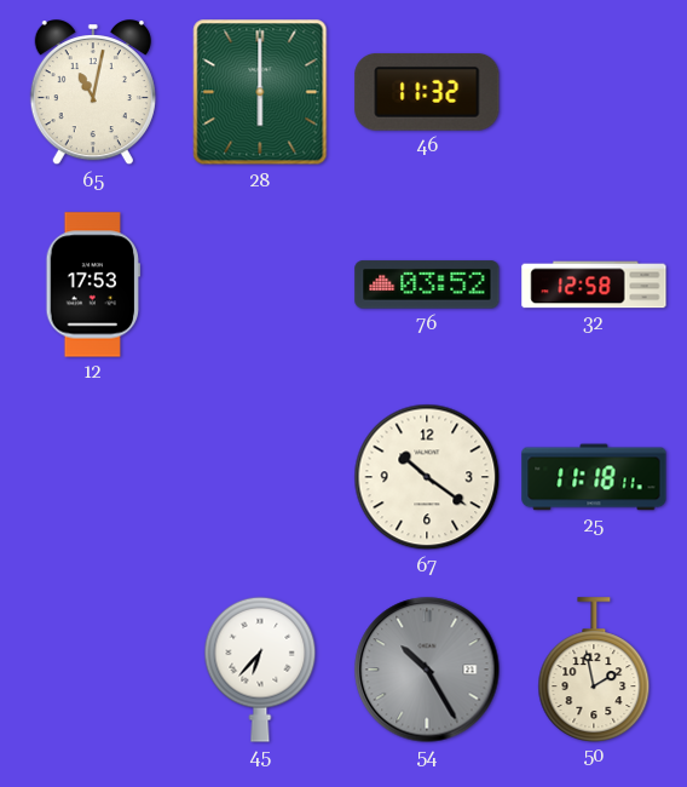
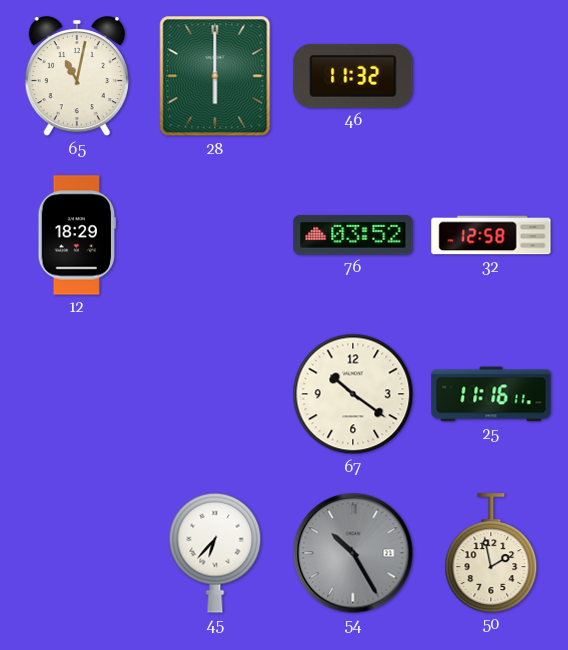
12: 17:53 -> 18:29
25: 11:18 -> 11:16
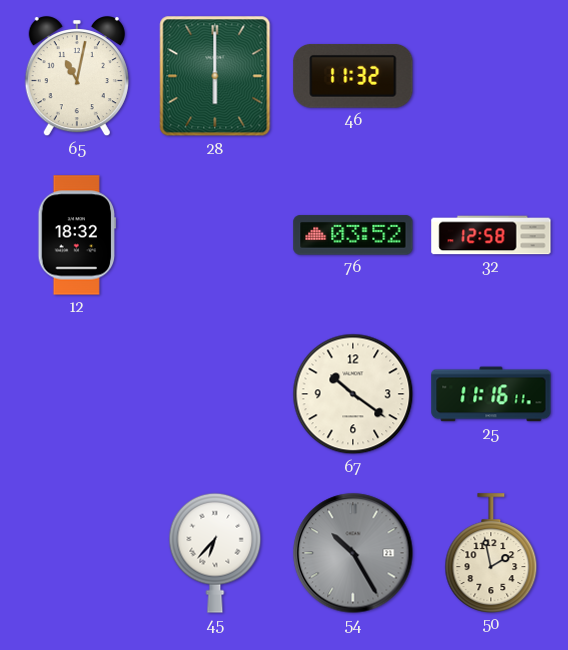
12: 18:29 -> 18:32
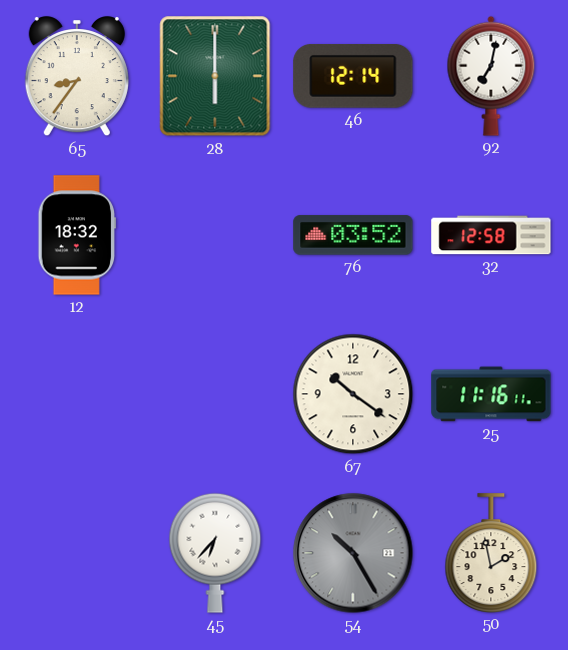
65: 11:02 -> 8:36
46: 11:32 -> 12:14
92: none -> 7:02
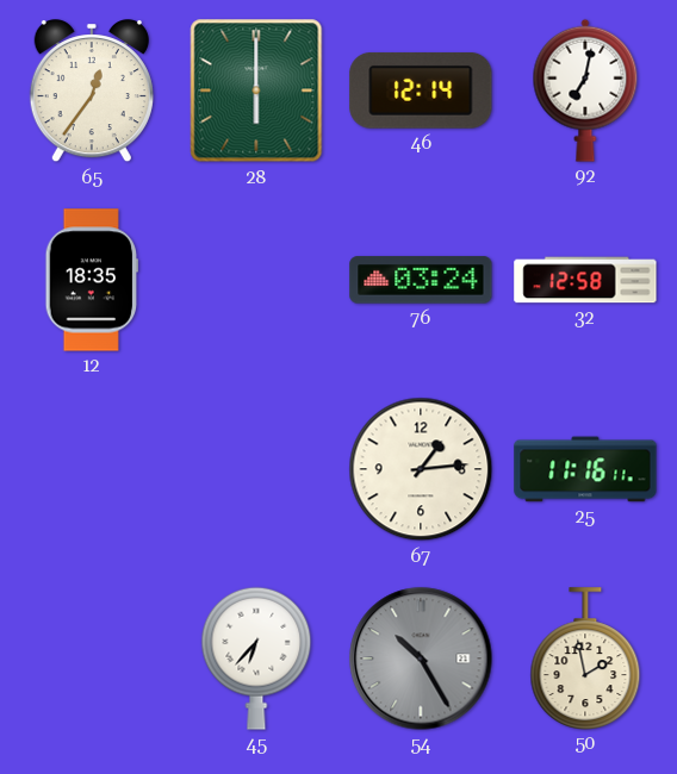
65: 8:36 -> 12:36
12: 18:32 -> 18:35
76: 03:52 -> 03:24
67: 10:21 -> 1:14
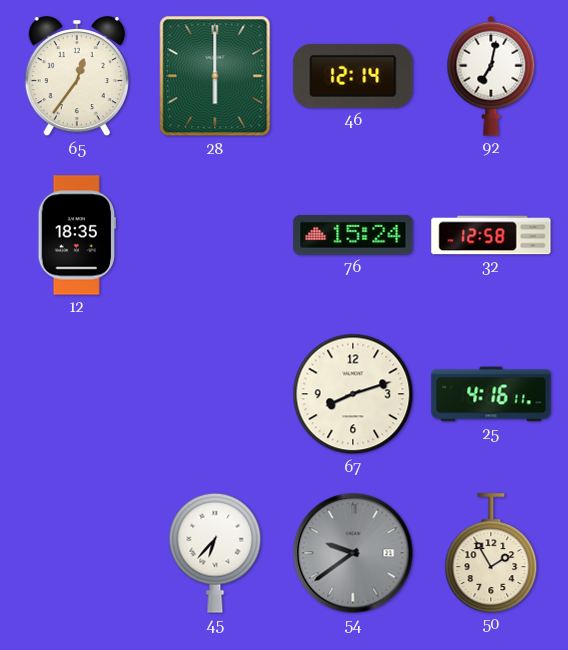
76: 03:24 -> 15:24
67: 1:14 -> 8:12
25: 11:16 -> 4:16
54: 10:25 -> 9:39
50: 1:58 -> 1:55
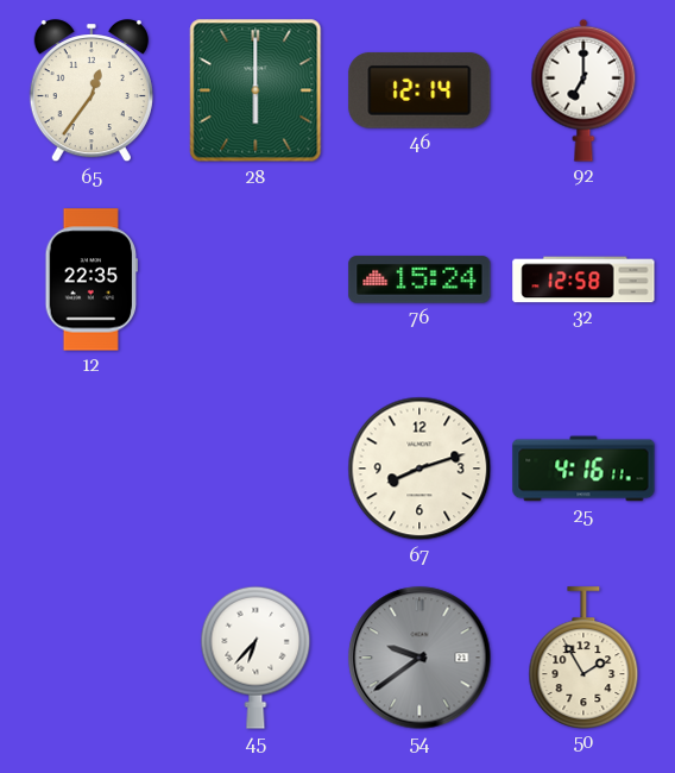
92: 7:02 -> 7:00
12: 18:35 -> 22:35
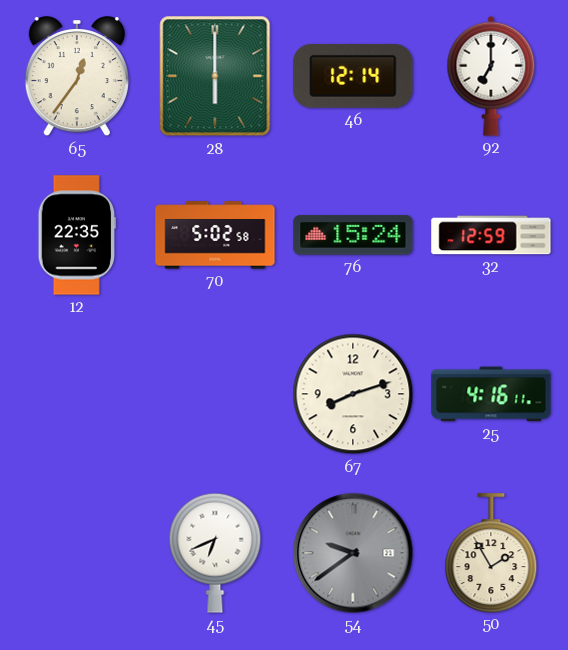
70: none -> 5:02
32: 12:58 -> 12:59
45: 6:37 -> 6:41
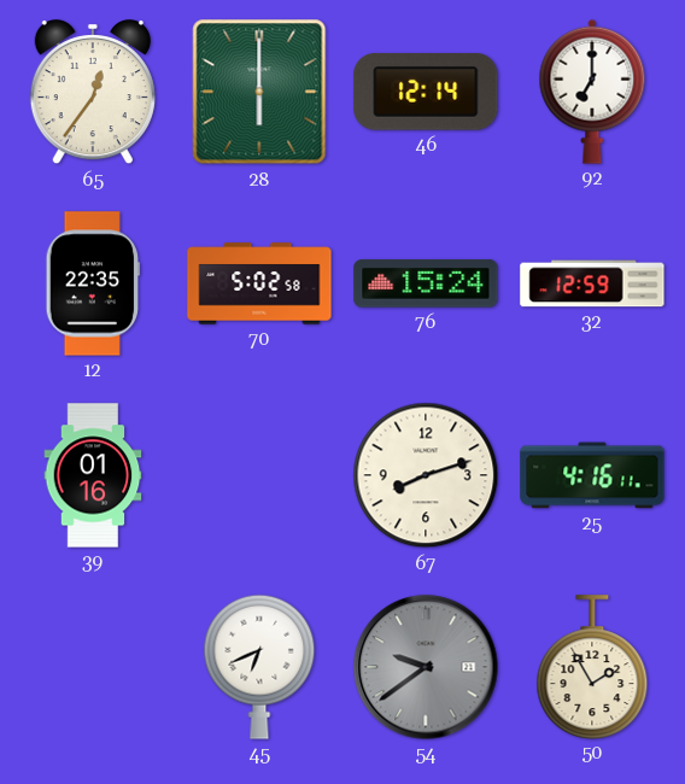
39: none -> 01:16
